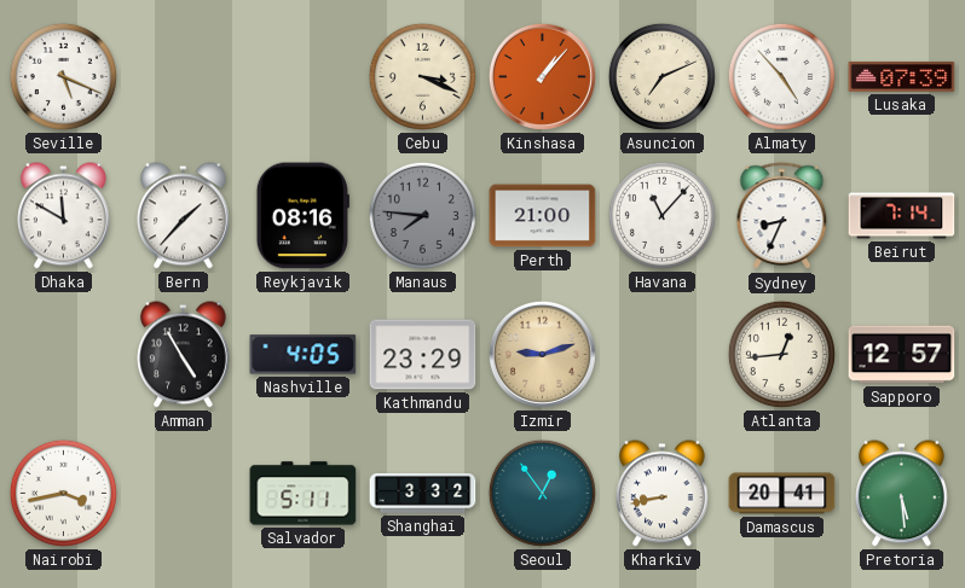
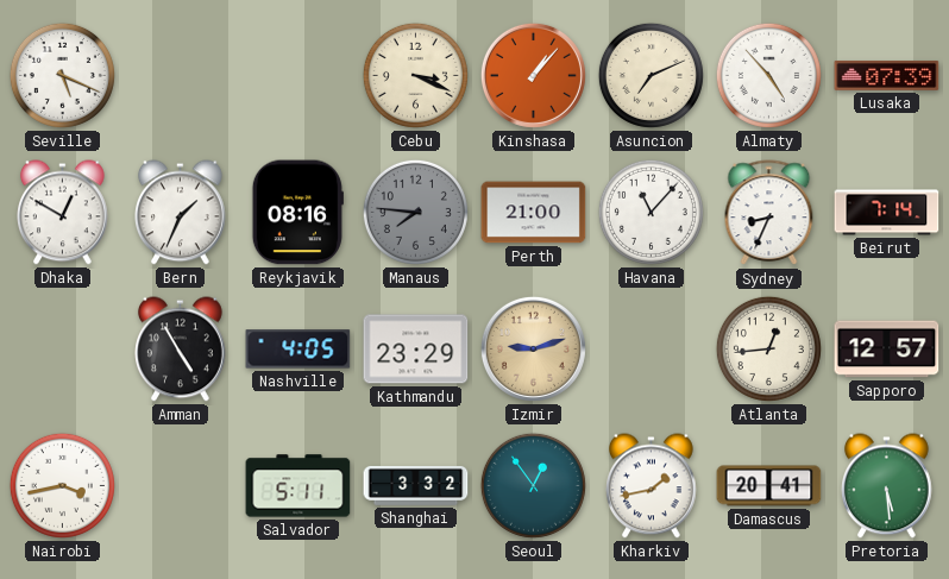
Dhaka: 11:50 -> 12:50
Bern: 1:37 -> 1:34
Kharkiv: 8:43 -> 1:43
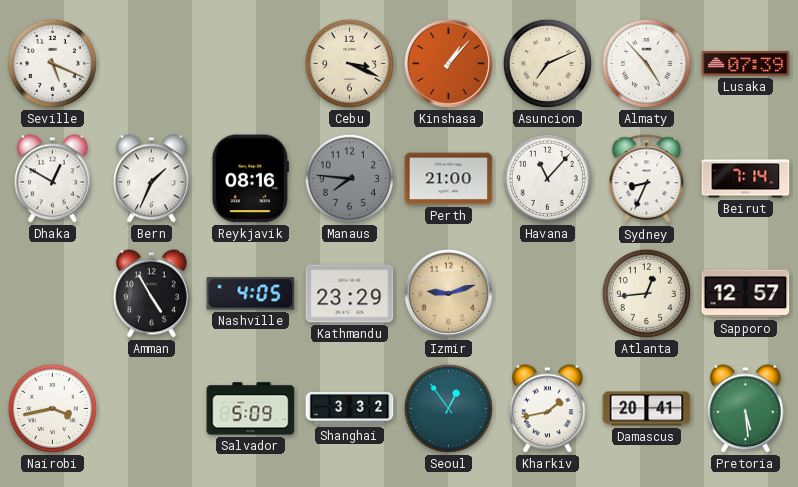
Salvador: 5:11 -> 5:09
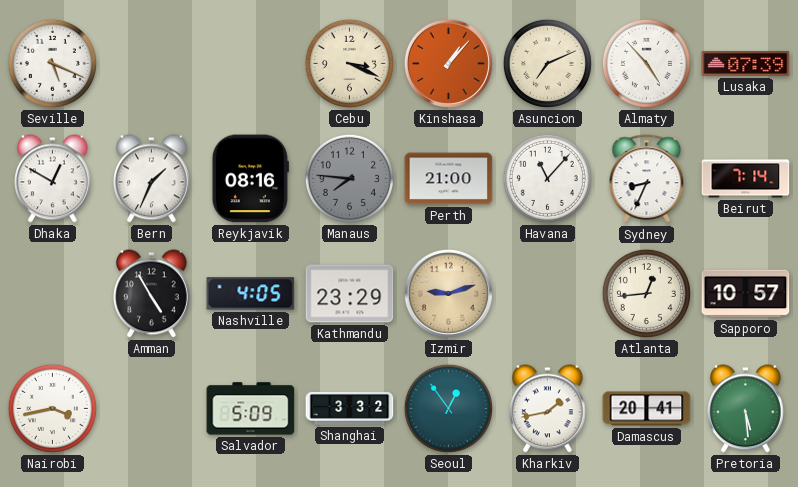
Sapporo: 12:57 -> 10:57
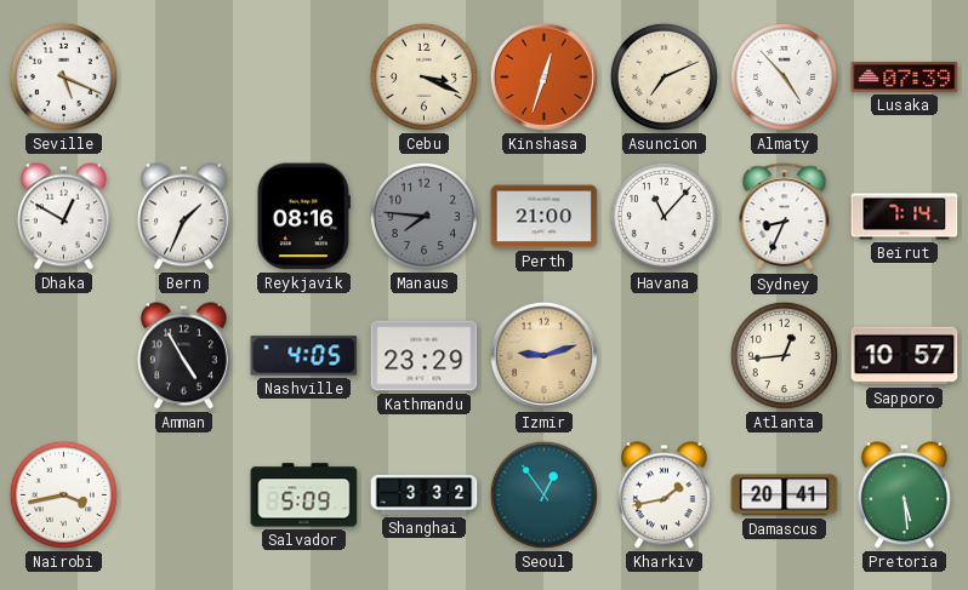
Kinshasa: 1:07 -> 12:33
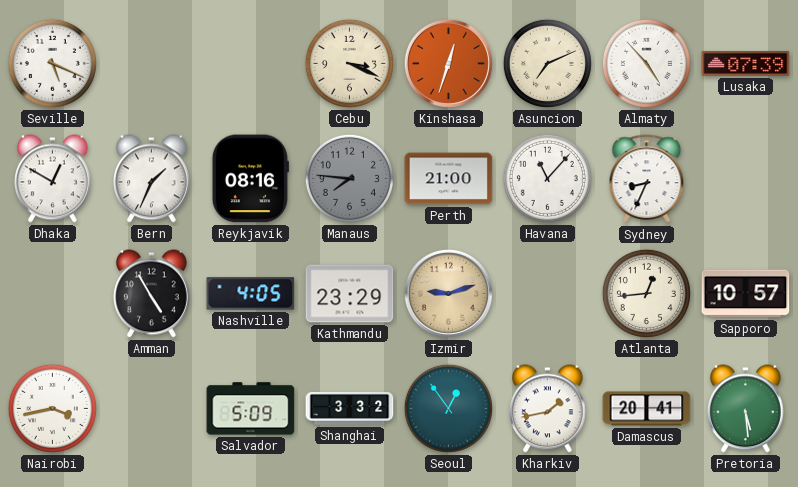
Beirut: 7:14 -> none
